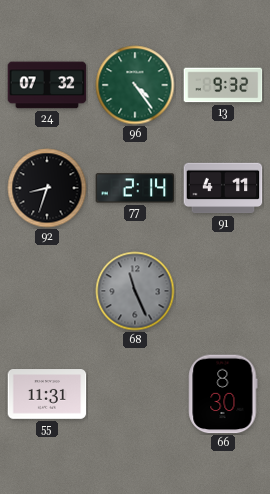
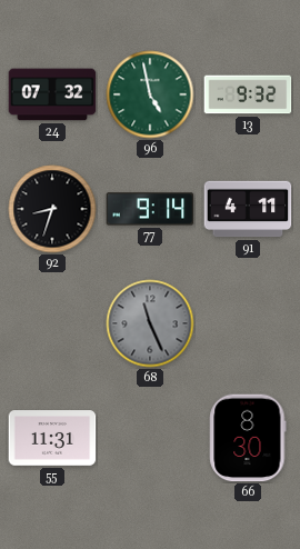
96: 4:24 -> 4:58
77: 2:14 -> 9:14
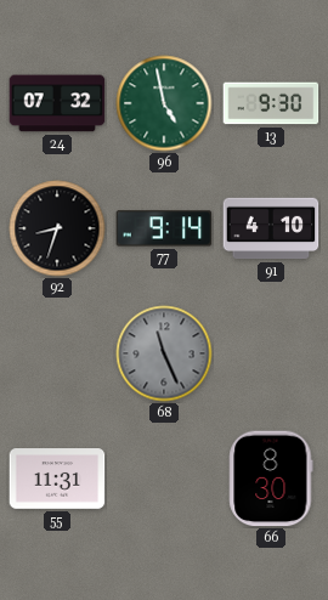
13: 9:32 -> 9:30
91: 4:11 -> 4:10
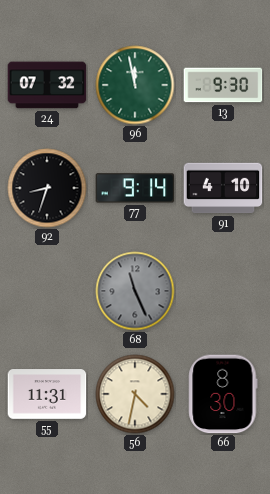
96: 4:58 -> 11:58
56: none -> 4:32
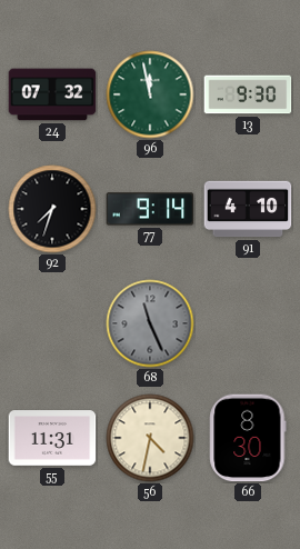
92: 8:33 -> 7:33
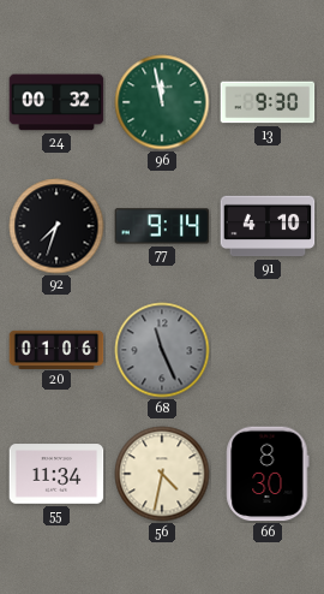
24: 07:32 -> 00:32
20: none -> 01:06
55: 11:31 -> 11:34
